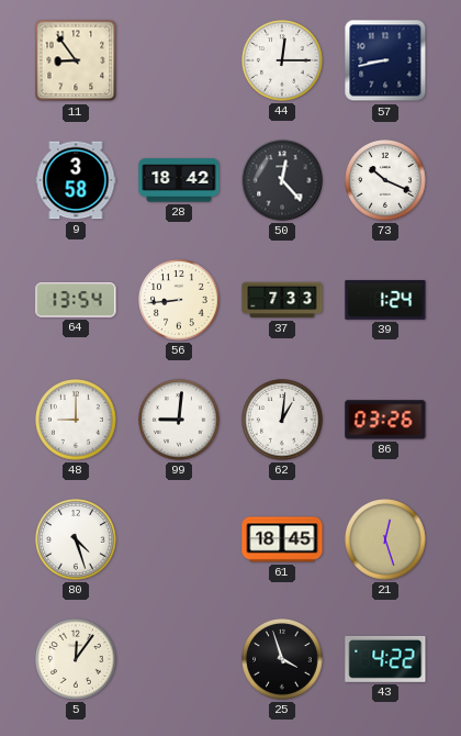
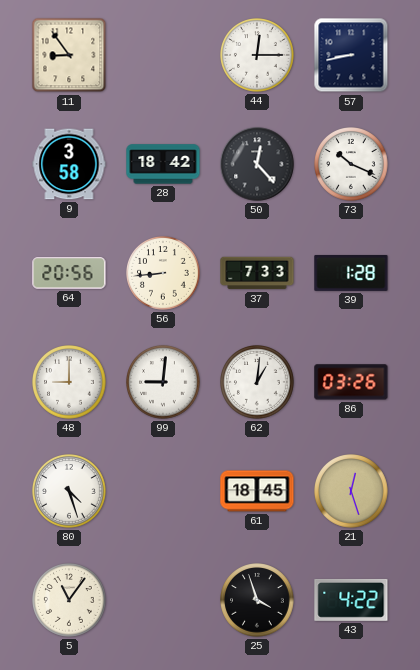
64: 13:54 -> 20:56
39: 1:24 -> 1:28
5: 12:06 -> 11:06
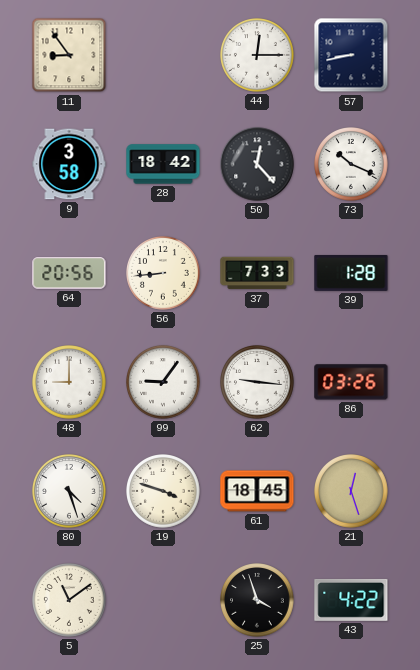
99: 9:01 -> 9:06
62: 1:01 -> 9:16
19: none -> 3:48
5: 11:06 -> 11:09
